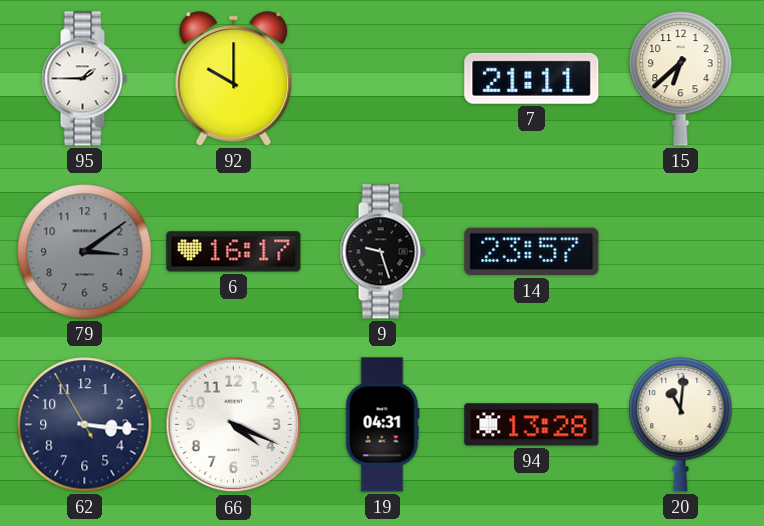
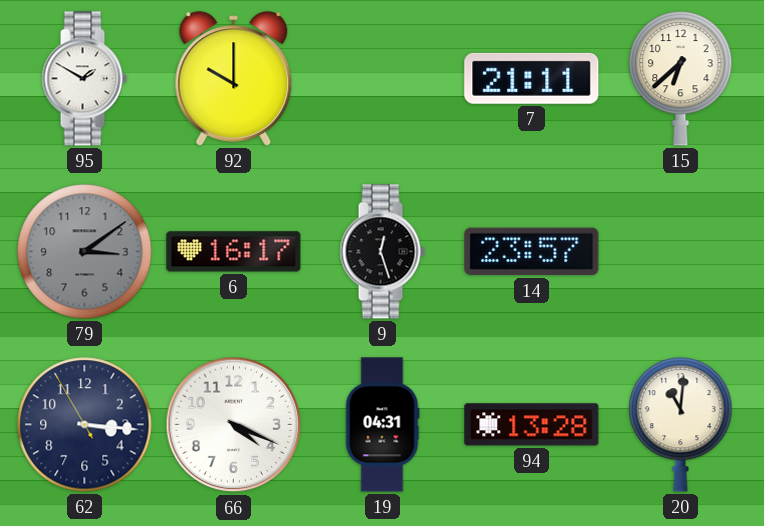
95: 1:45 -> 1:50
9: 9:27 -> 12:27
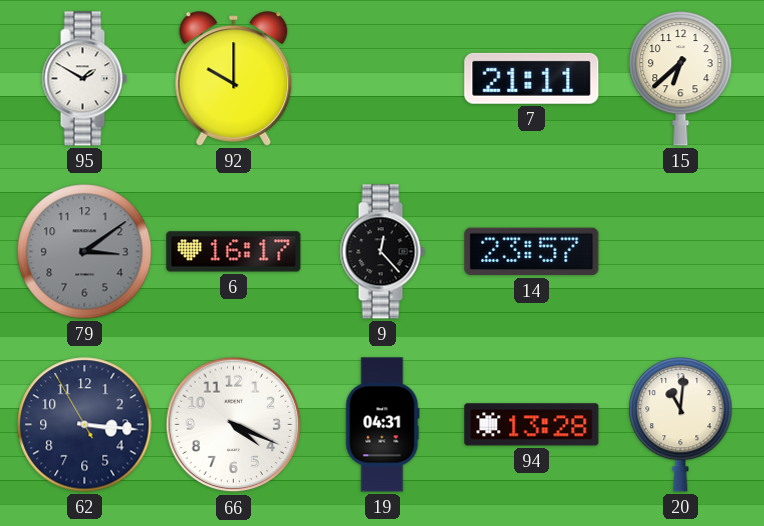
9: 12:27 -> 12:23
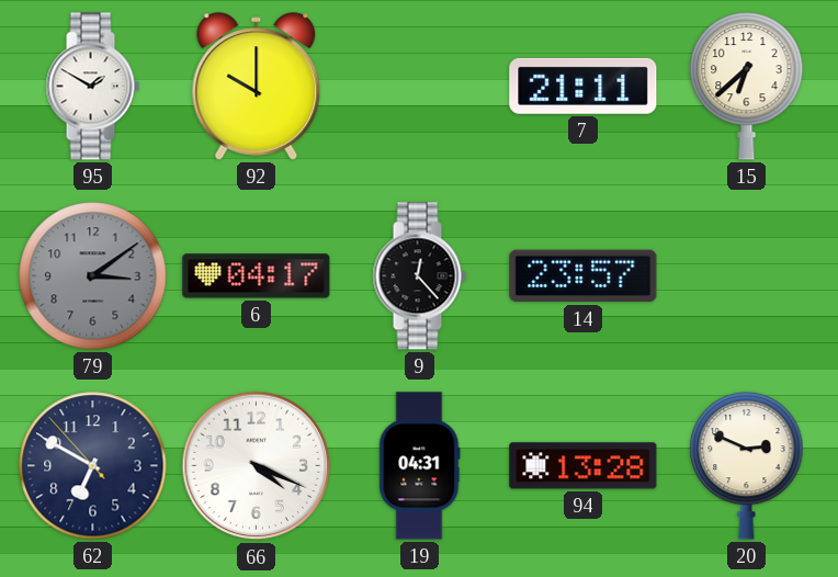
6: 16:17 -> 04:17
62: 3:15 -> 6:49
20: 11:01 -> 2:49
